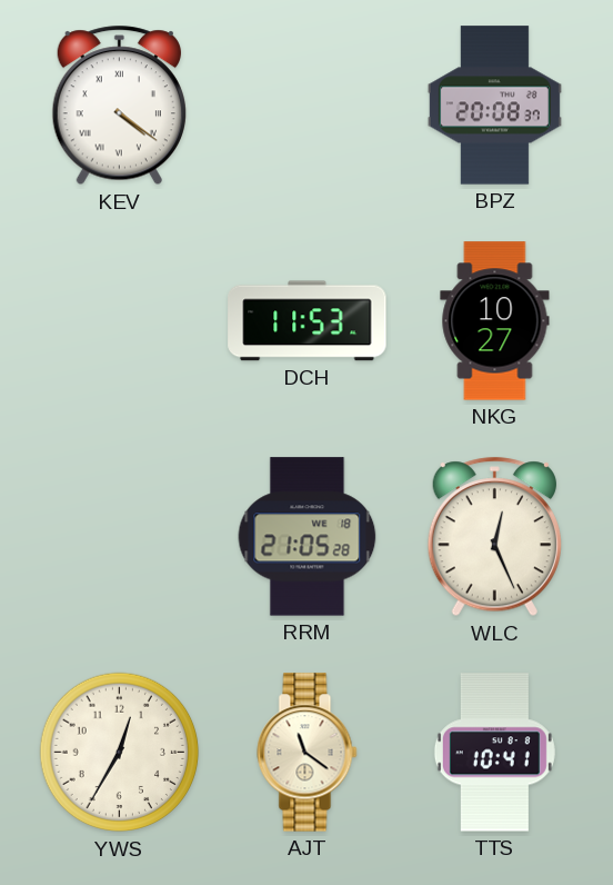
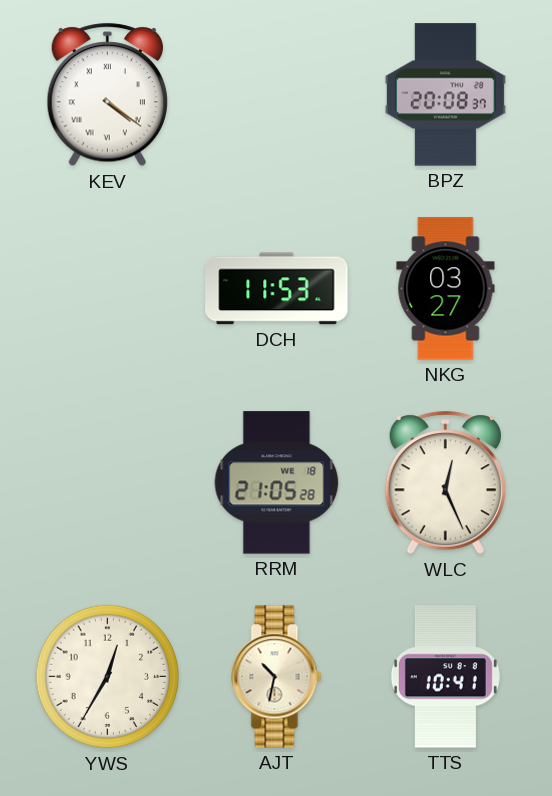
NKG: 10:27 -> 03:27
AJT: 11:21 -> 10:32
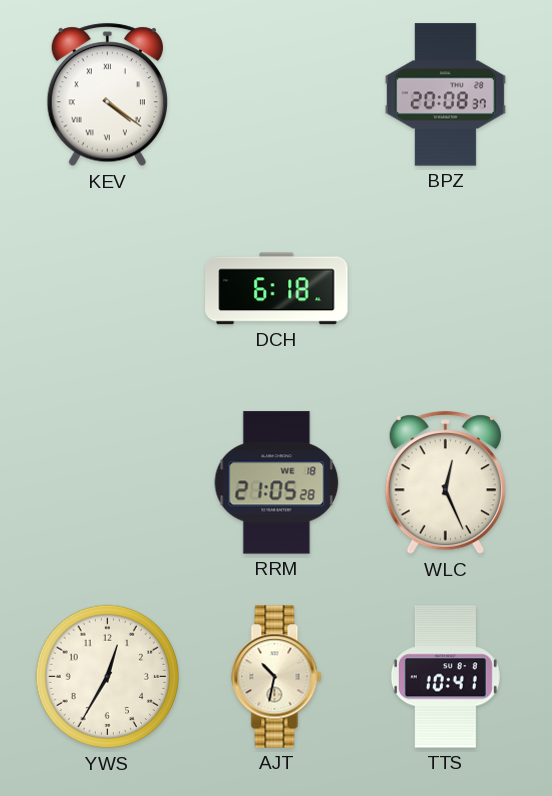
DCH: 11:53 -> 6:18
NKG: 03:27 -> none
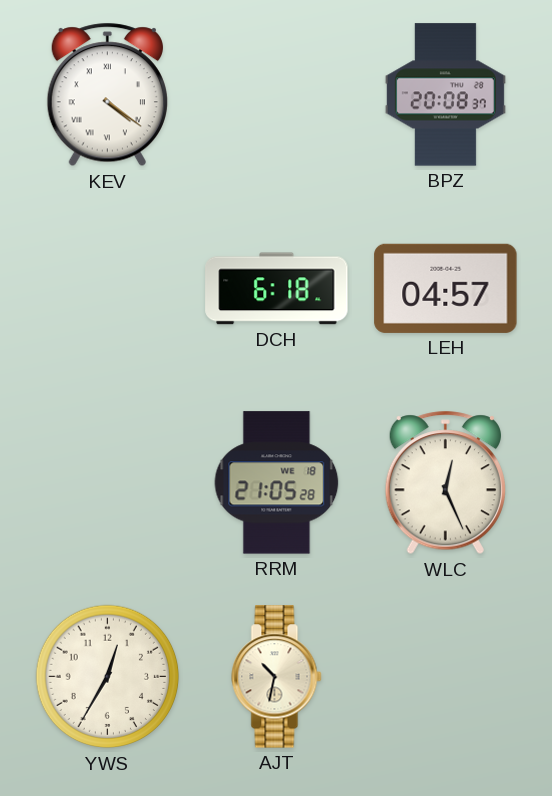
LEH: none -> 04:57
TTS: 10:41 -> none
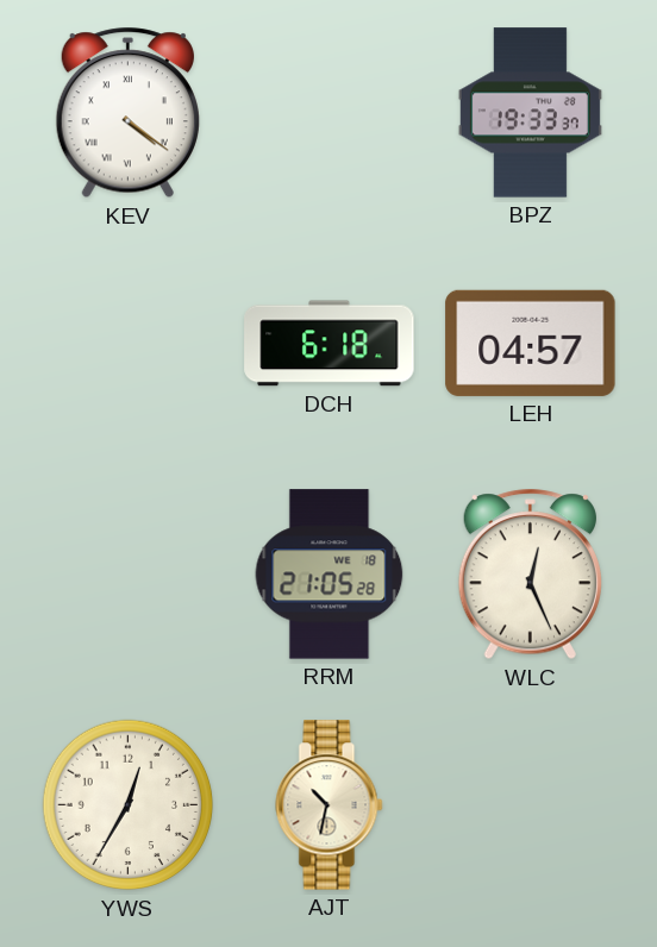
BPZ: 20:08 -> 19:33
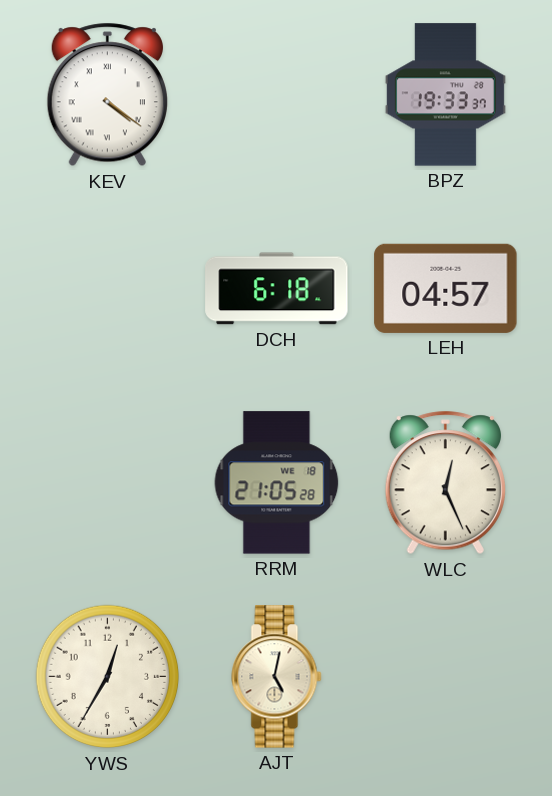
AJT: 10:32 -> 5:02
